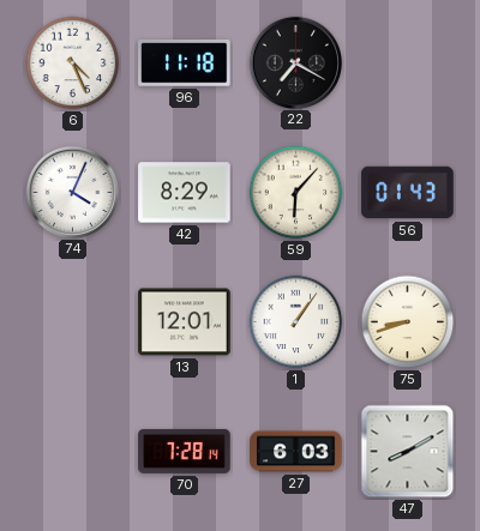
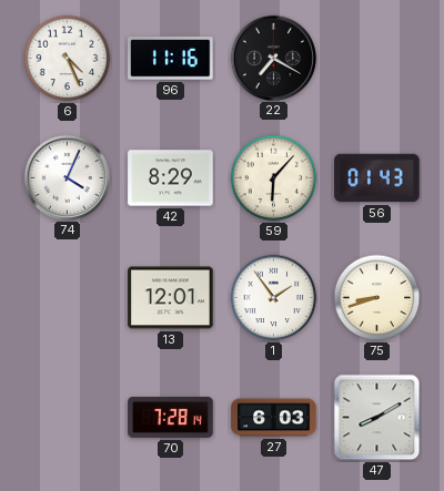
96: 11:18 -> 11:16
1: 1:06 -> 1:54
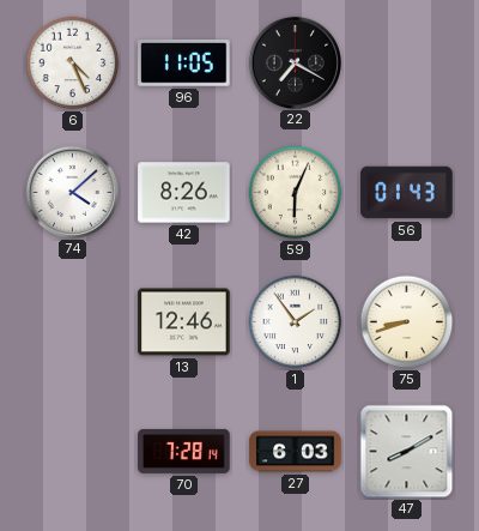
96: 11:16 -> 11:05
74: 4:04 -> 4:08
42: 8:29 -> 8:26
59: 6:07 -> 6:04
13: 12:01 -> 12:46
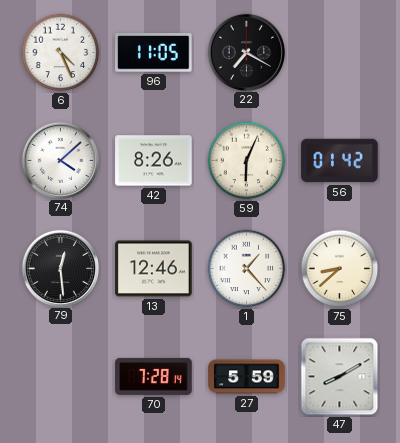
56: 01:43 -> 01:42
79: none -> 12:29
1: 1:54 -> 1:23
75: 8:42 -> 8:38
27: 6:03 -> 5:59
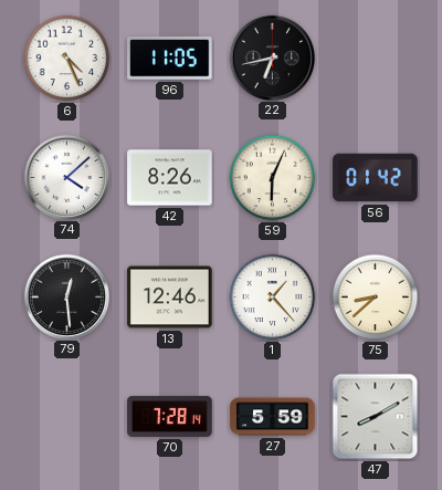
22: 7:20 -> 6:43
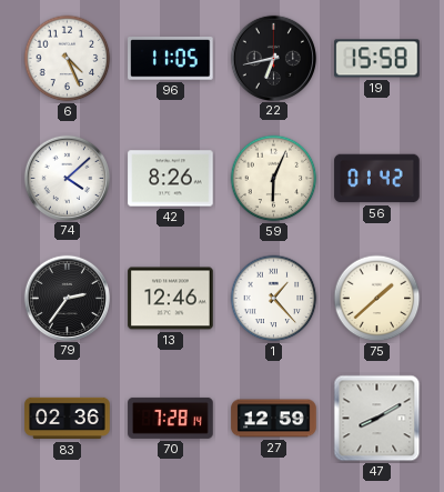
19: none -> 15:58
79: 12:29 -> 2:36
75: 8:38 -> 1:38
83: none -> 02:36
27: 5:59 -> 12:59
